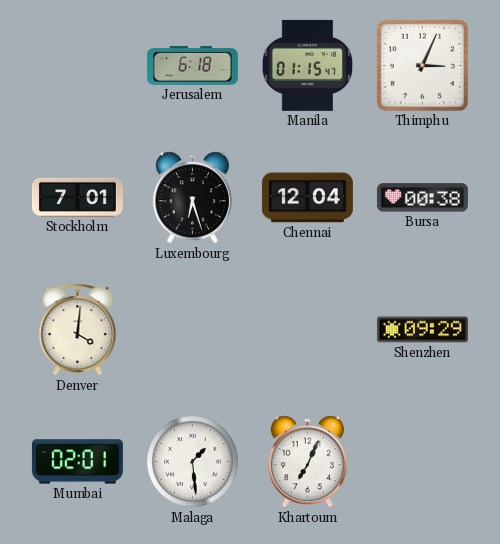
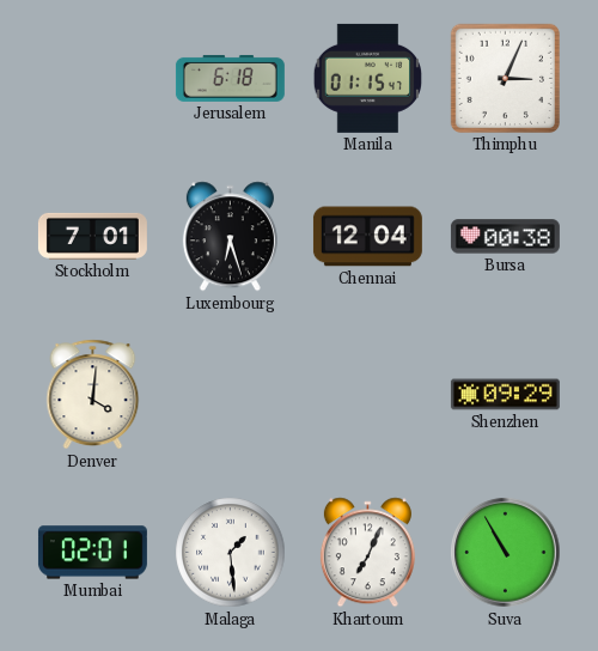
Suva: none -> 10:55
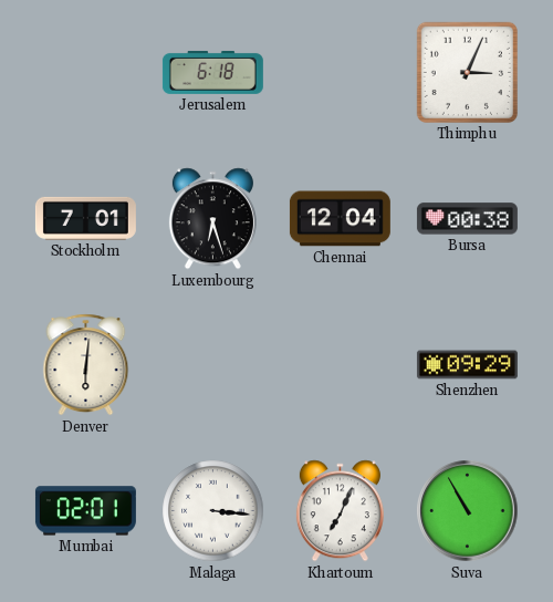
Manila: 01:15 -> none
Denver: 4:01 -> 6:01
Malaga: 1:29 -> 3:16
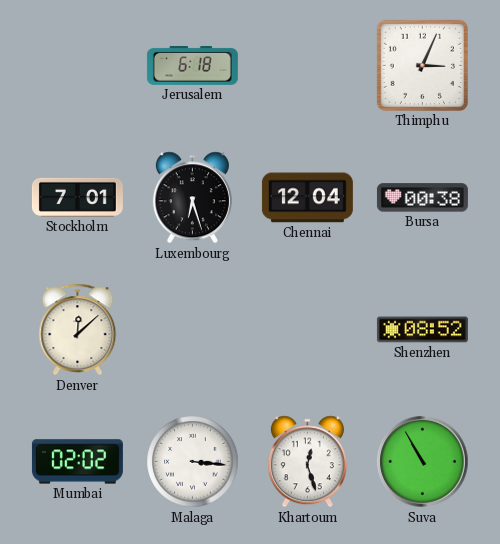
Denver: 6:01 -> 12:08
Shenzhen: 09:29 -> 08:52
Mumbai: 02:01 -> 02:02
Khartoum: 7:04 -> 12:27
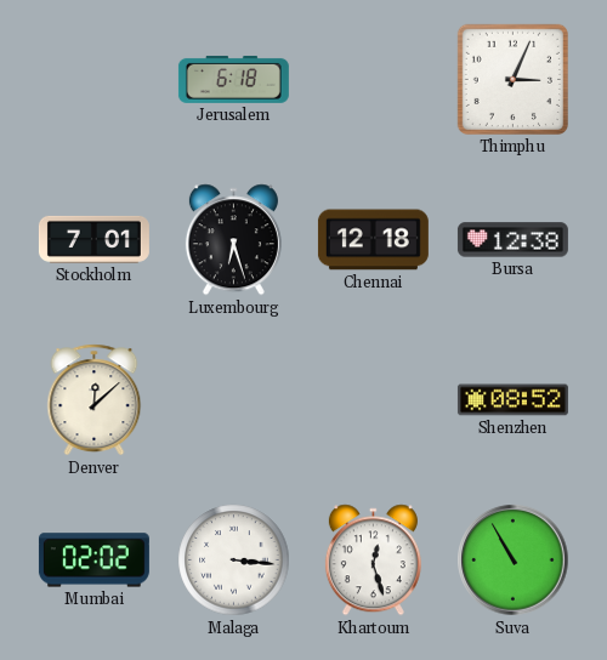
Chennai: 12:04 -> 12:18
Bursa: 00:38 -> 12:38
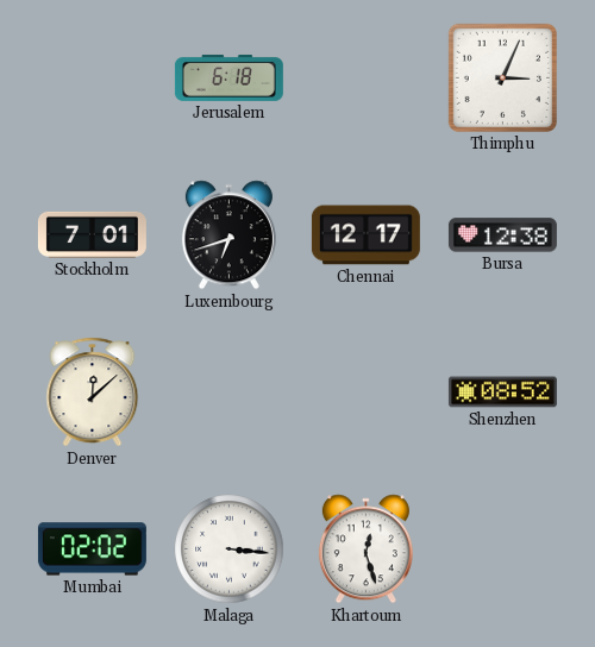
Luxembourg: 6:27 -> 6:42
Chennai: 12:18 -> 12:17
Suva: 10:55 -> none
